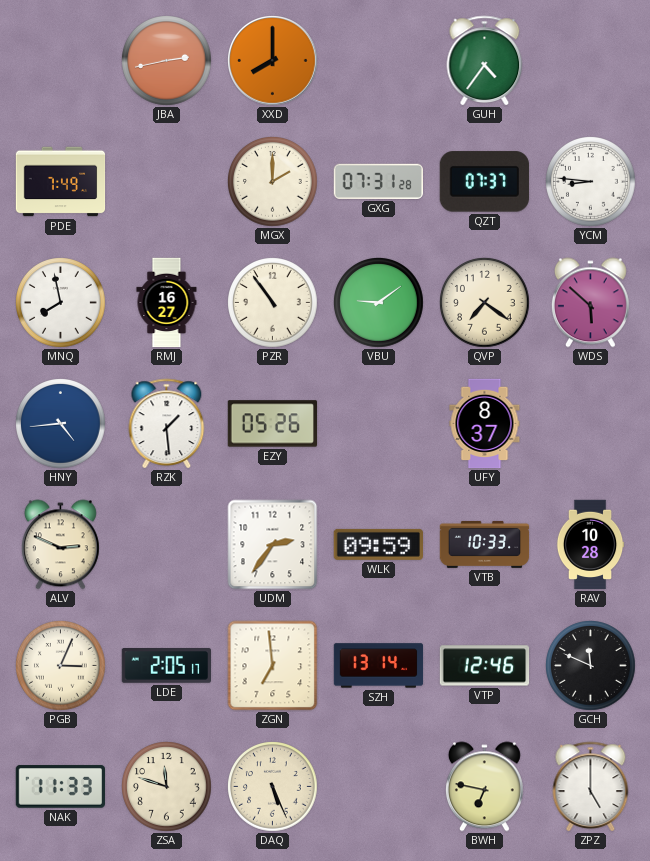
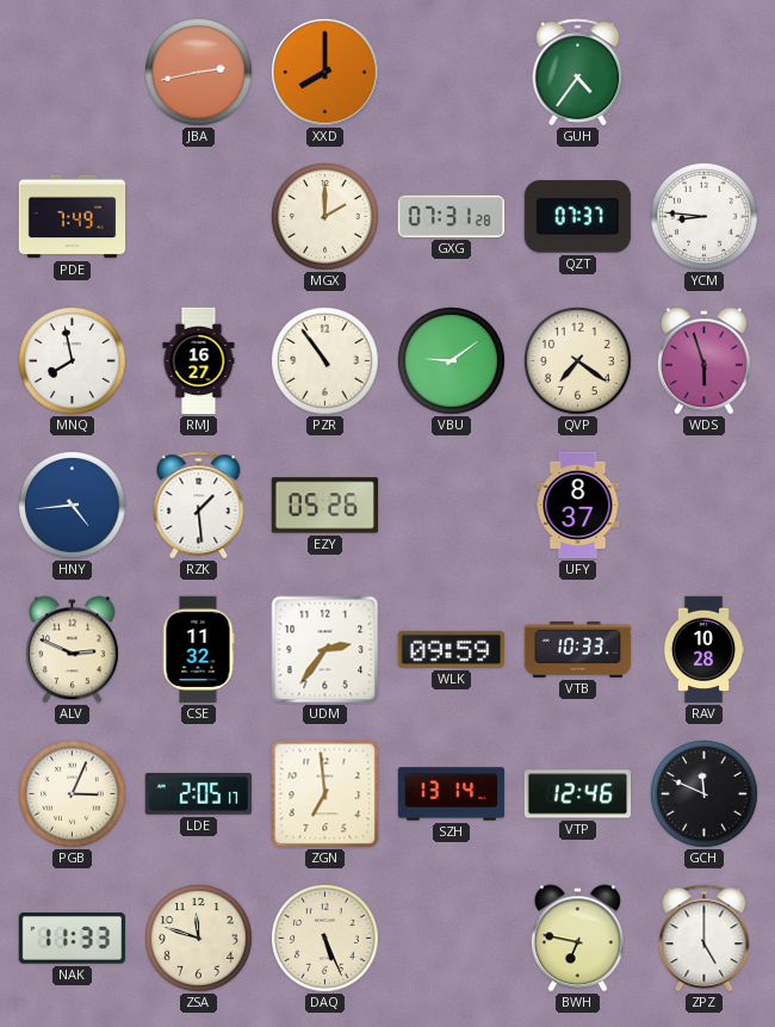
WDS: 5:52 -> 5:57
CSE: none -> 11:32
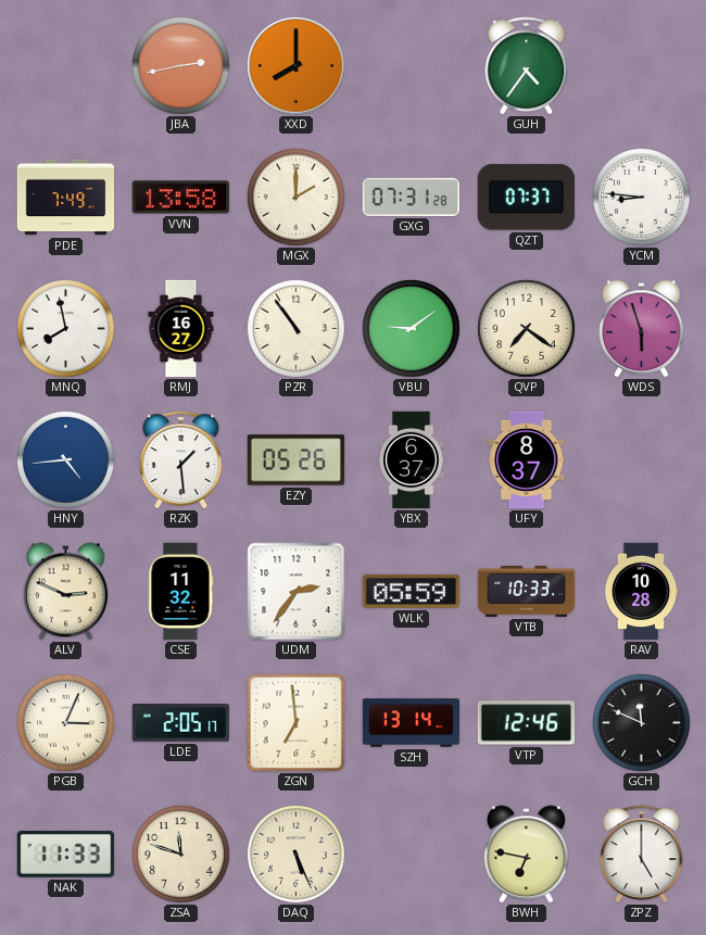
VVN: none -> 13:58
YBX: none -> 6:37
WLK: 09:59 -> 05:59
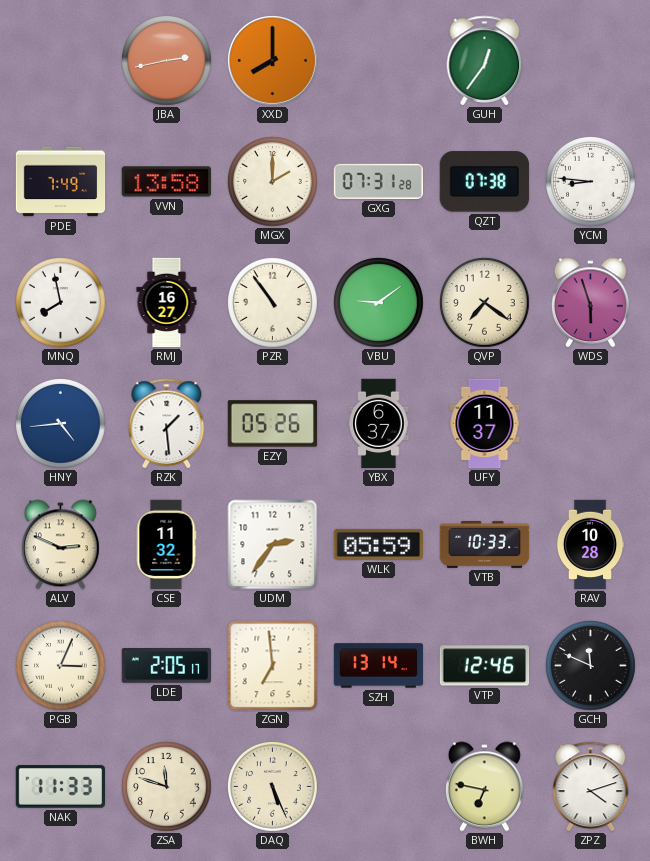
GUH: 4:36 -> 12:36
QZT: 07:37 -> 07:38
UFY: 8:37 -> 11:37
ZPZ: 5:00 -> 4:12
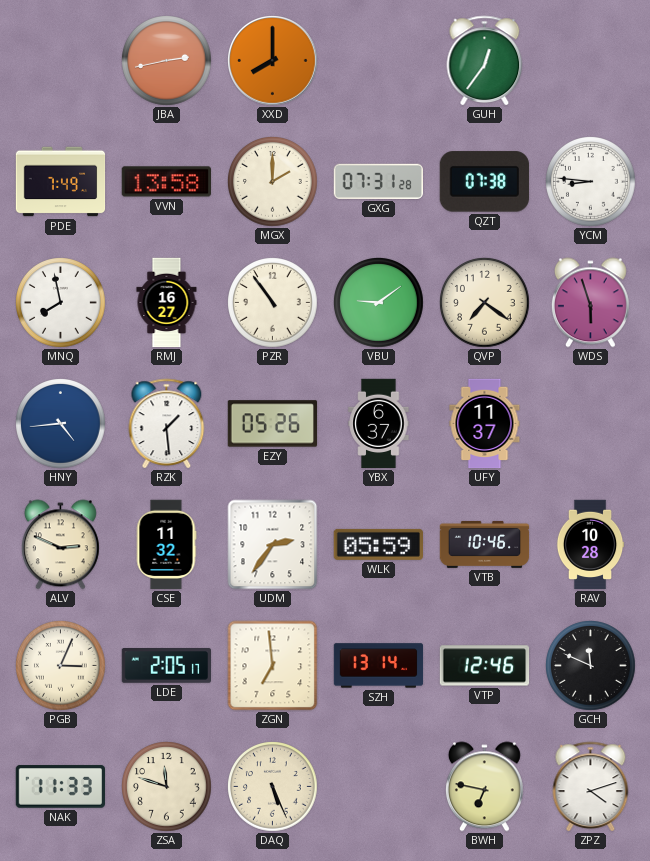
VTB: 10:33 -> 10:46
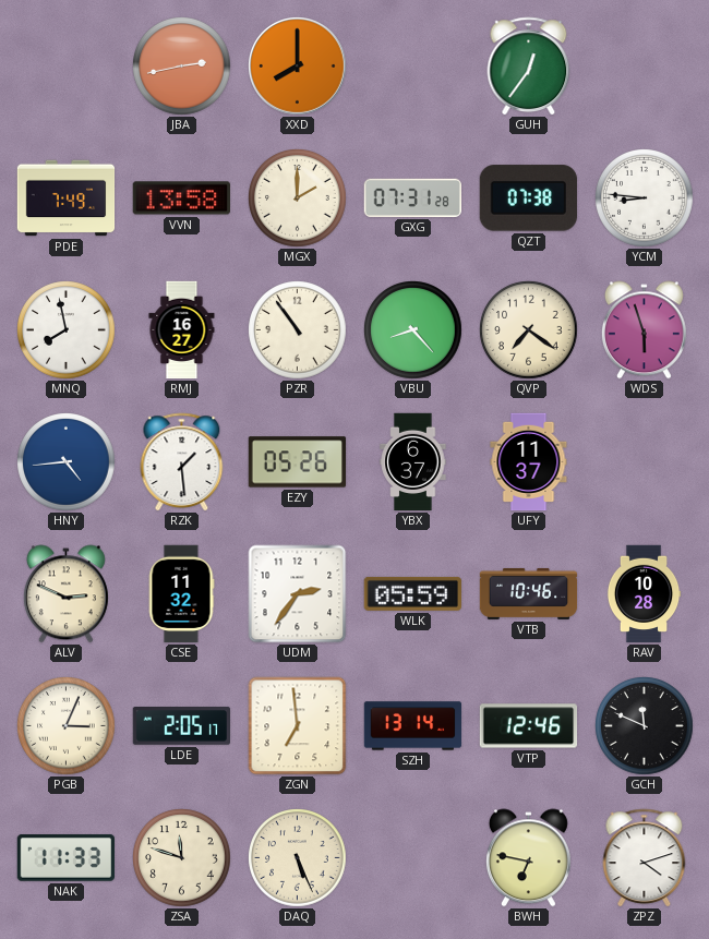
VBU: 9:09 -> 8:23
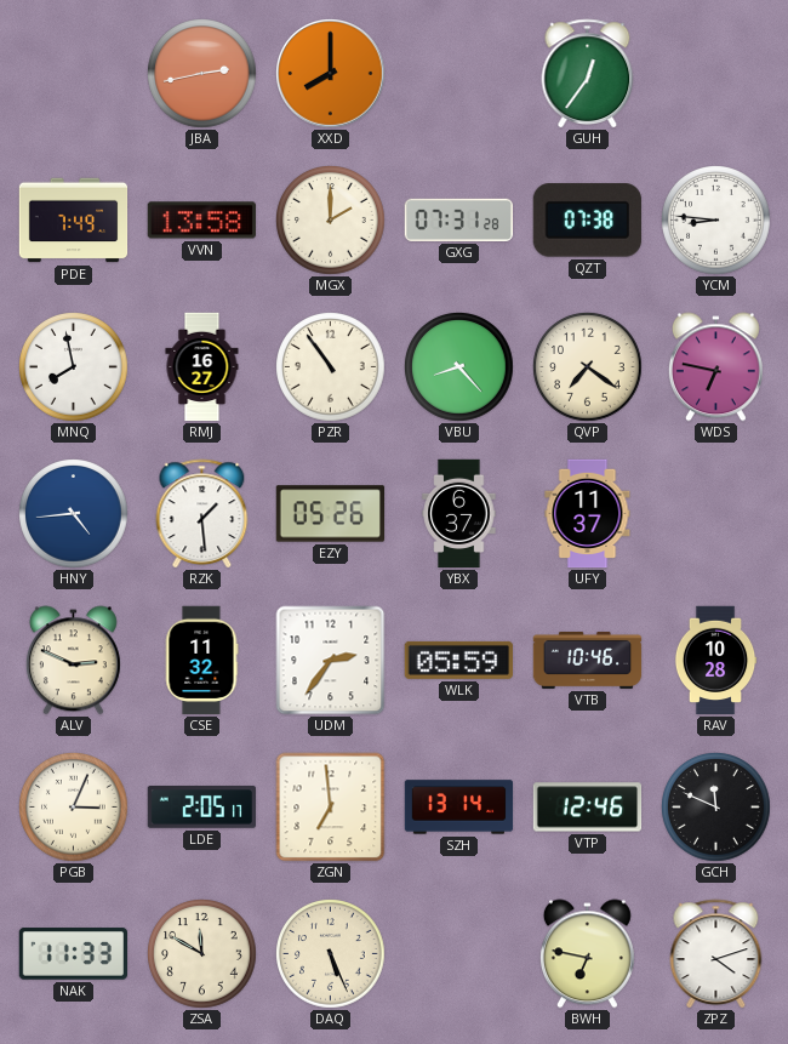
WDS: 5:57 -> 6:47
ZSA: 11:48 -> 11:50
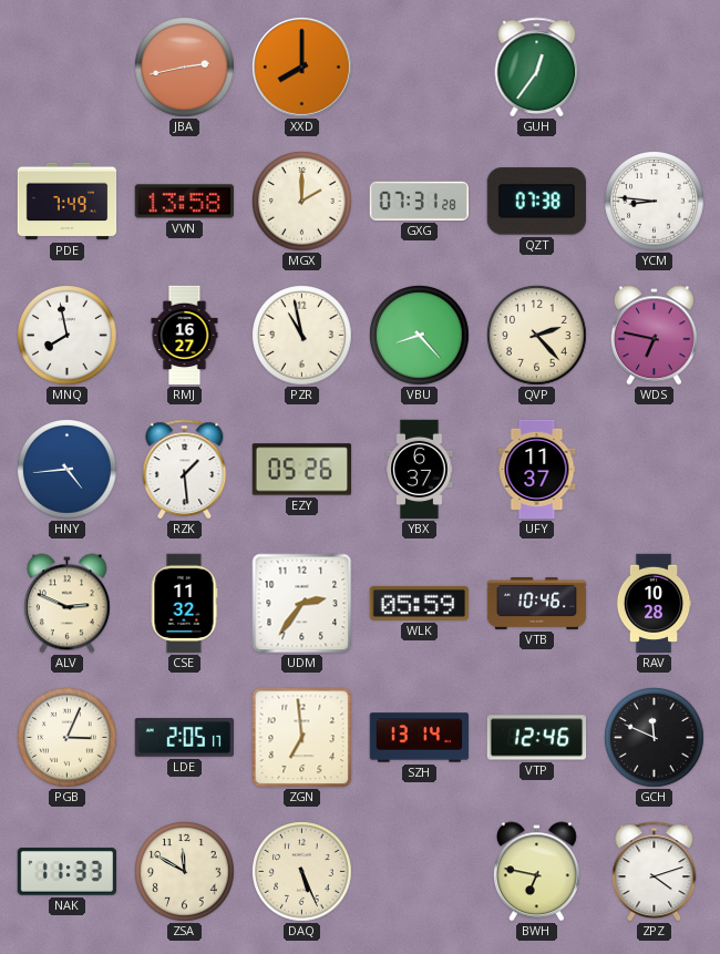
PZR: 10:54 -> 10:58
QVP: 7:21 -> 2:23
